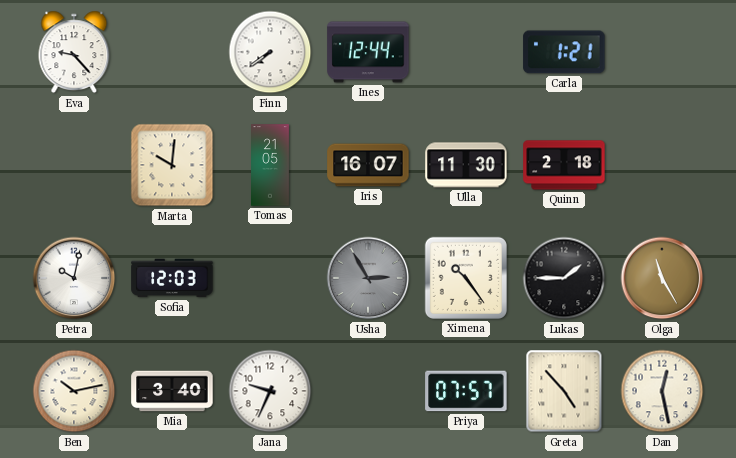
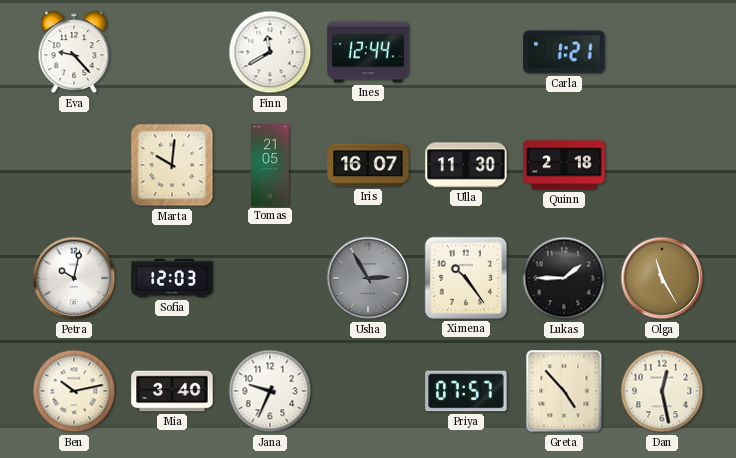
Finn: 7:39 -> 11:40
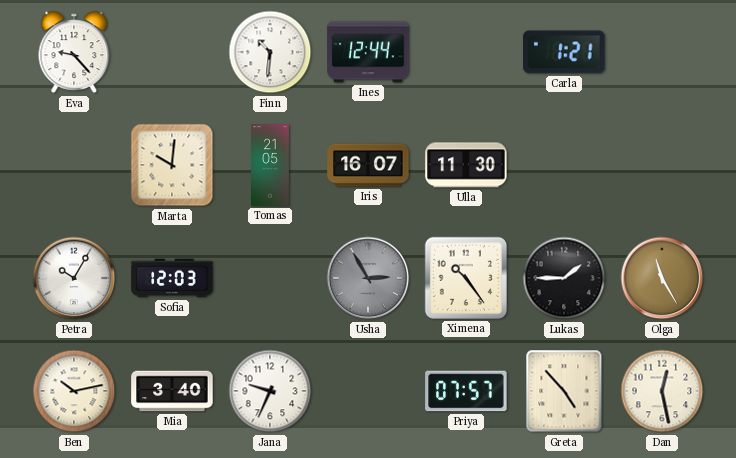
Finn: 11:40 -> 10:31
Quinn: 2:18 -> none
Petra: 10:02 -> 10:05
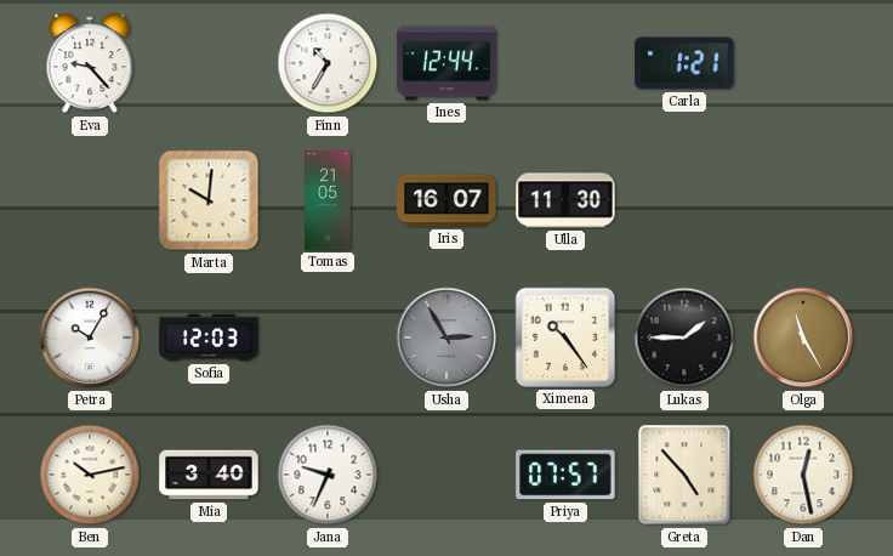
Finn: 10:31 -> 10:35
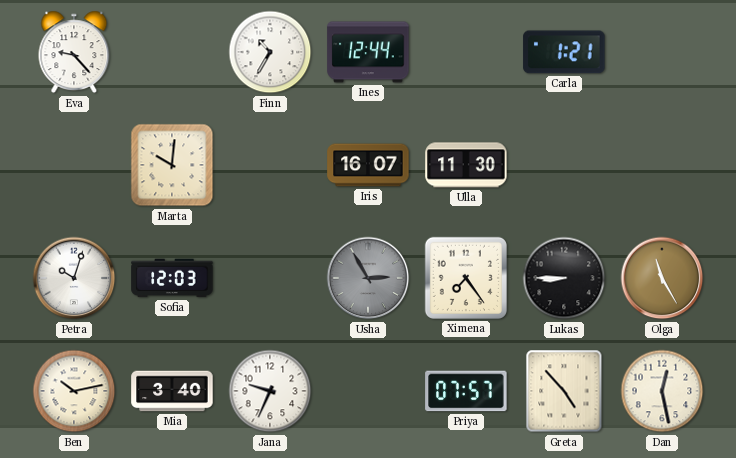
Tomas: 21:05 -> none
Petra: 10:05 -> 10:03
Ximena: 10:24 -> 7:24
Lukas: 1:45 -> 8:45
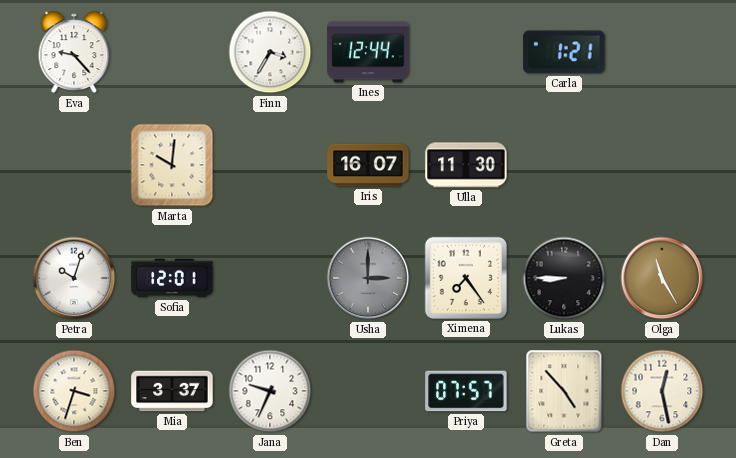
Finn: 10:35 -> 3:35
Sofia: 12:03 -> 12:01
Usha: 2:55 -> 3:00
Ben: 10:13 -> 3:33
Mia: 3:40 -> 3:37
